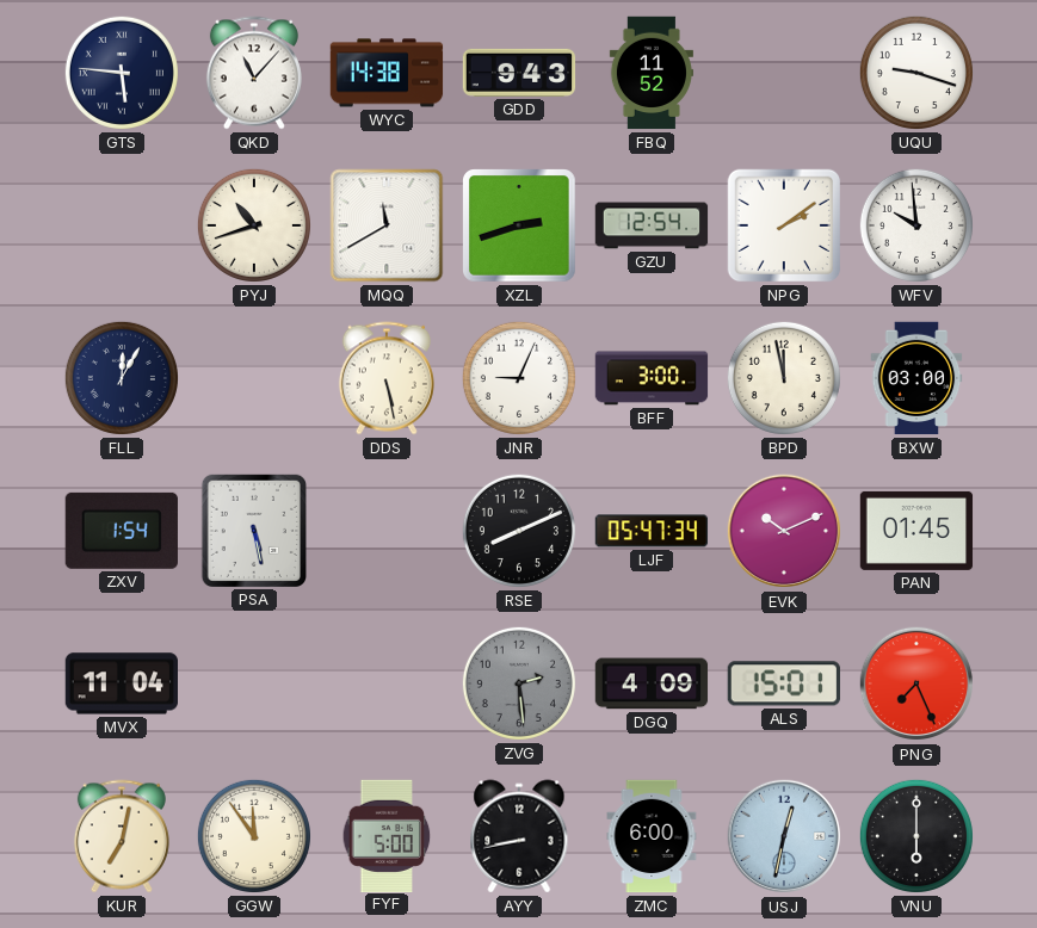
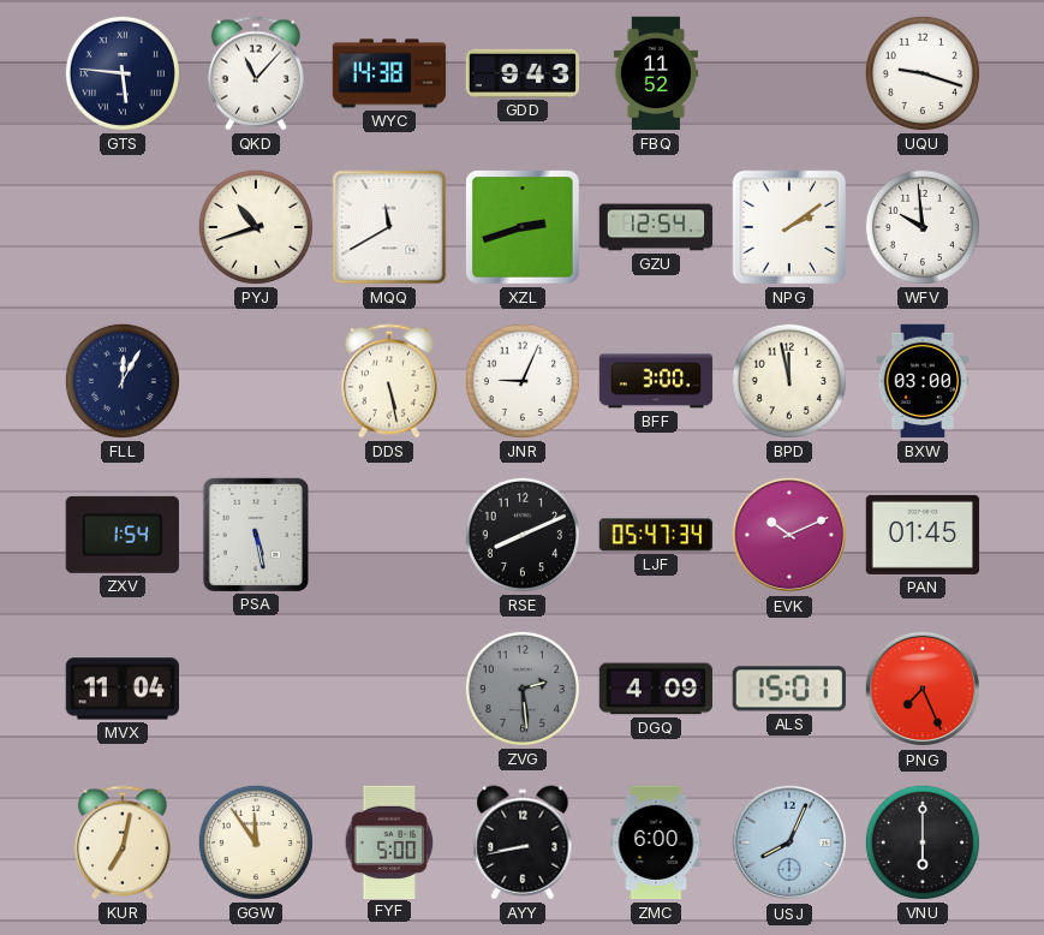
USJ: 12:32 -> 8:04
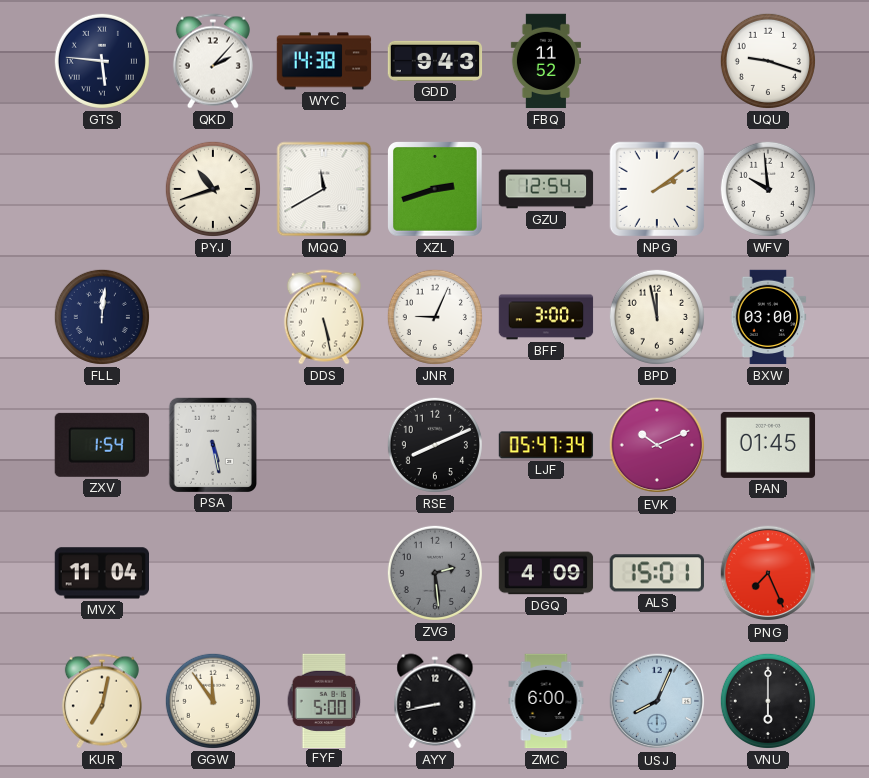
QKD: 11:07 -> 2:07
FLL: 12:05 -> 12:01
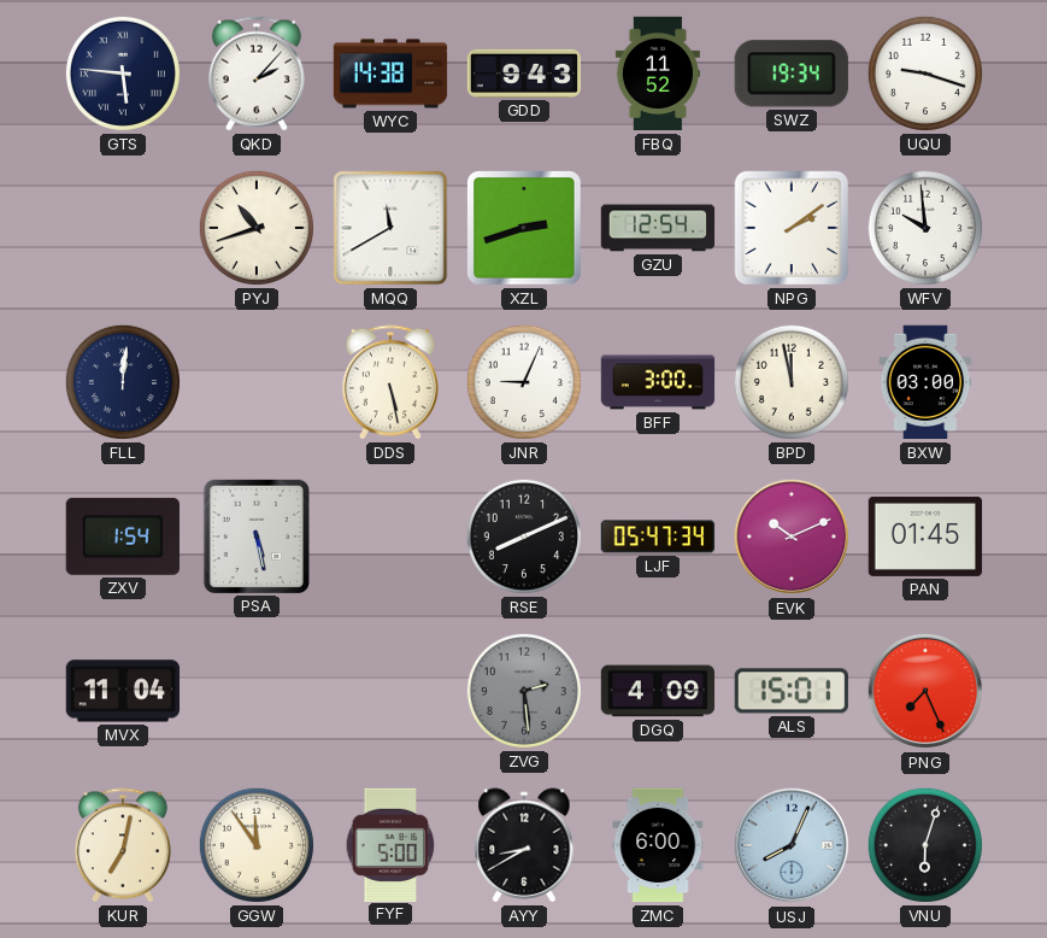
SWZ: none -> 19:34
AYY: 8:43 -> 8:40
VNU: 6:00 -> 6:03
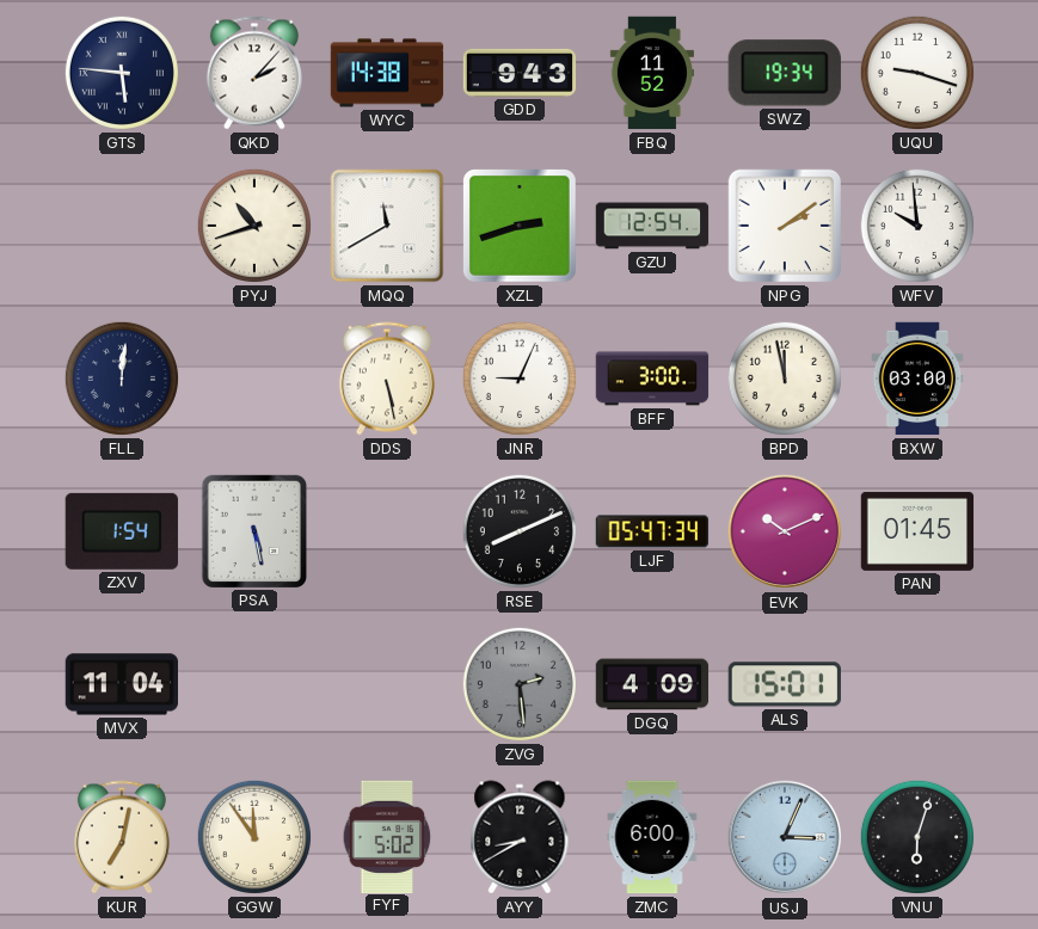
PNG: 7:26 -> none
FYF: 5:00 -> 5:02
USJ: 8:04 -> 3:04
